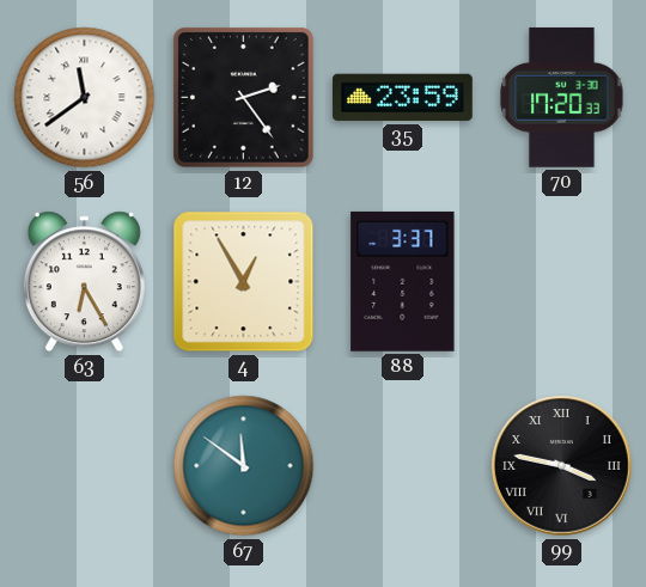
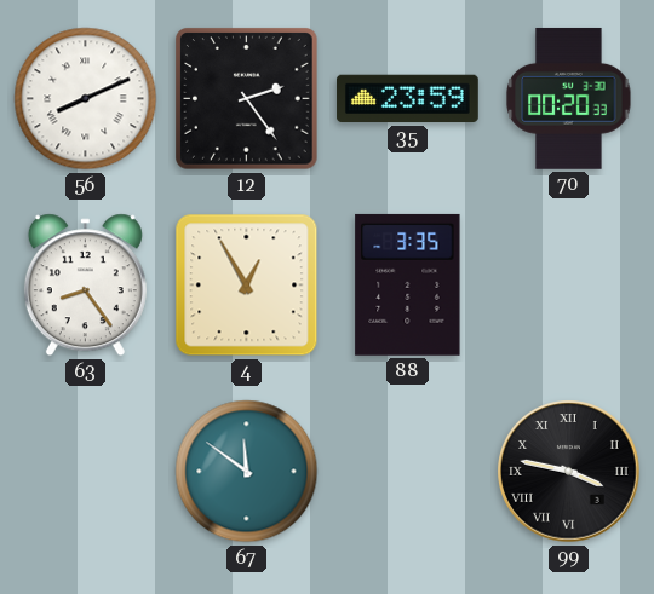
56: 11:39 -> 8:11
70: 17:20 -> 00:20
63: 6:25 -> 8:24
88: 3:37 -> 3:35
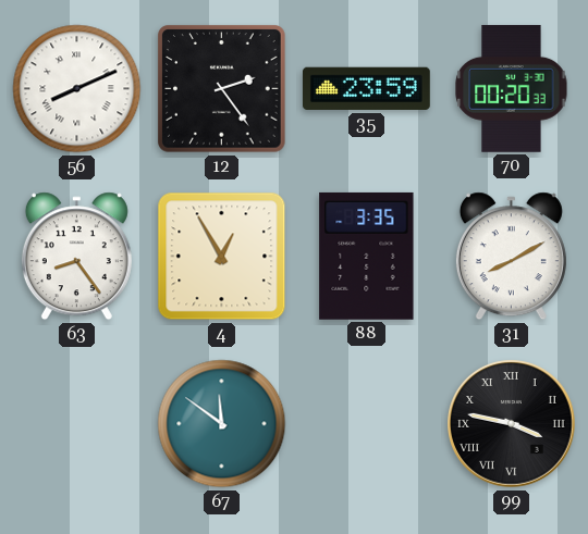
31: none -> 8:10
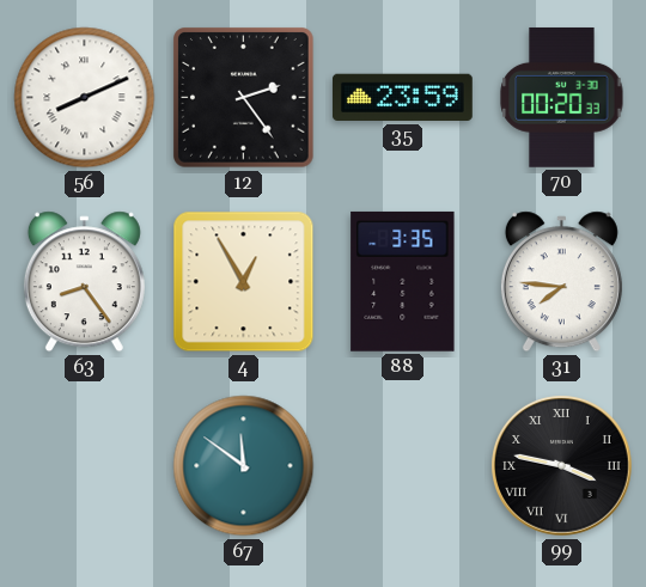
31: 8:10 -> 7:46
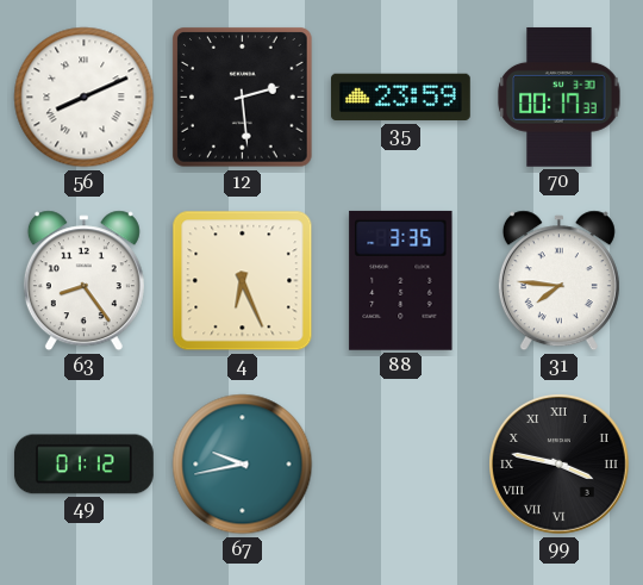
12: 2:24 -> 2:29
70: 00:20 -> 00:17
4: 12:55 -> 6:26
49: none -> 01:12
67: 11:51 -> 9:43
